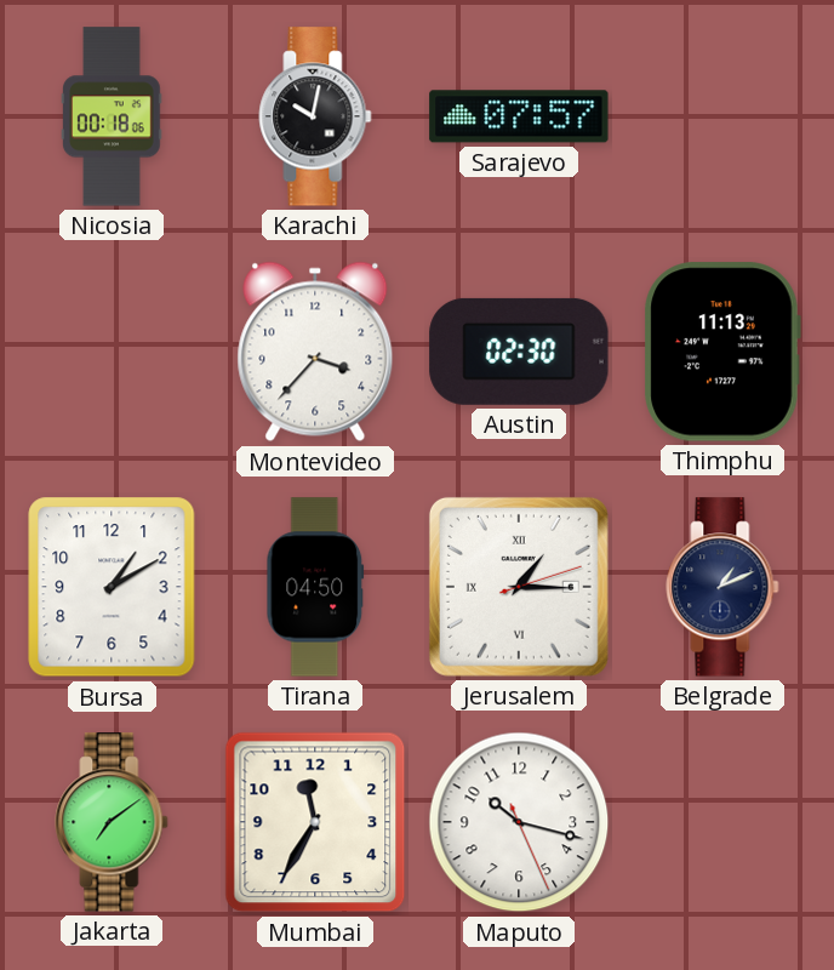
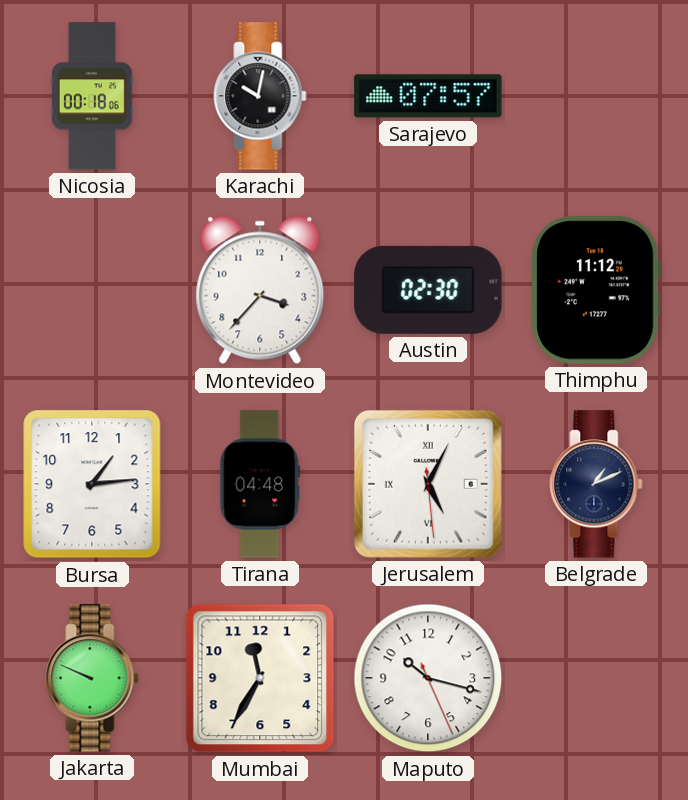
Thimphu: 11:13 -> 11:12
Bursa: 1:10 -> 1:14
Tirana: 04:50 -> 04:48
Jerusalem: 1:15 -> 5:04
Jakarta: 7:09 -> 9:49
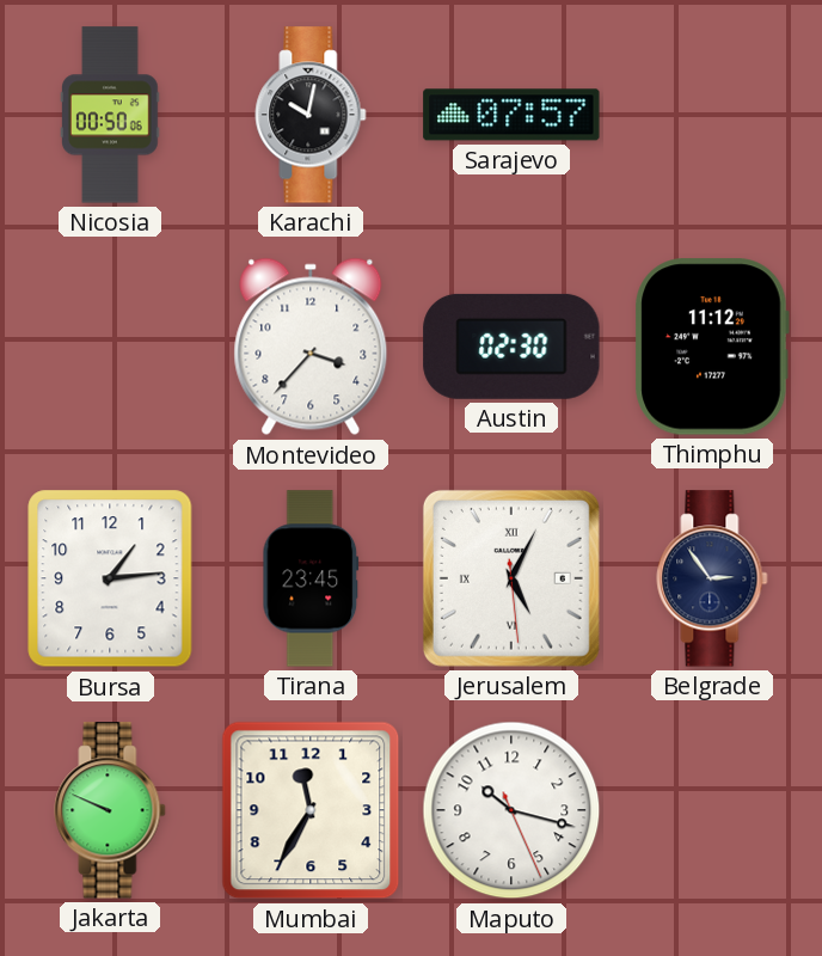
Nicosia: 00:18 -> 00:50
Tirana: 04:48 -> 23:45
Belgrade: 1:11 -> 2:54
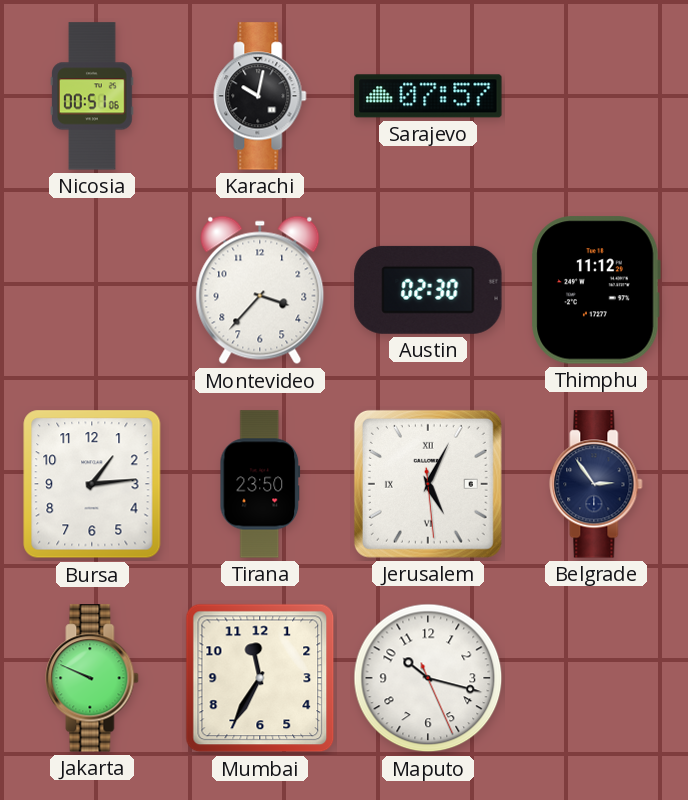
Nicosia: 00:50 -> 00:51
Tirana: 23:45 -> 23:50
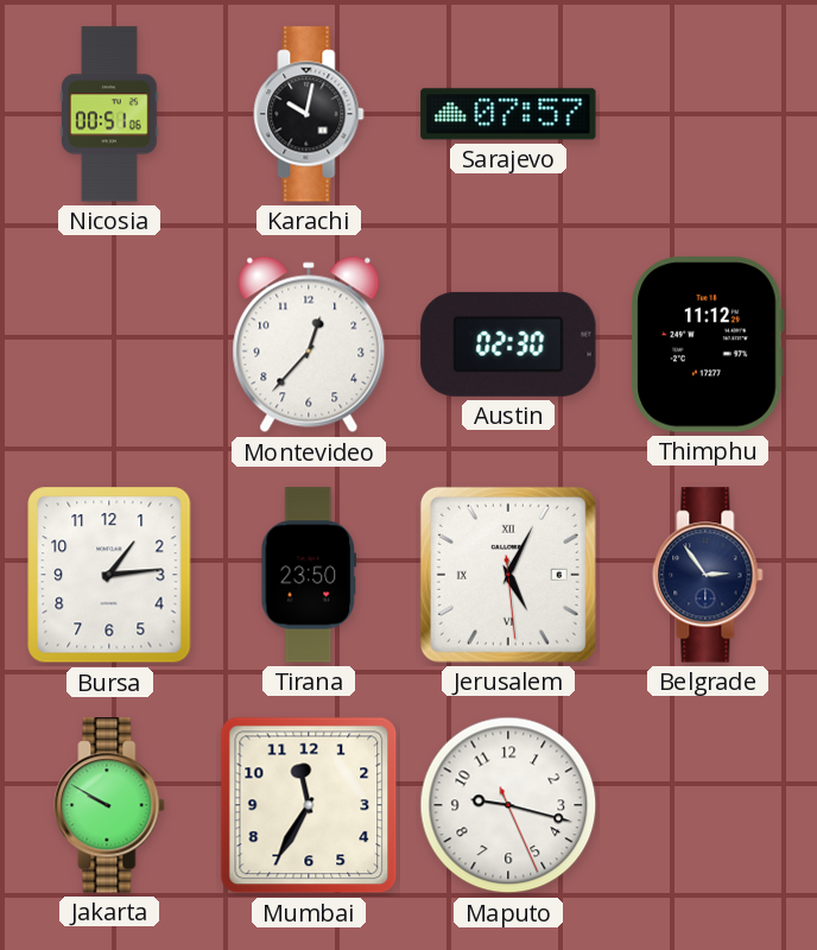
Montevideo: 3:37 -> 12:37
Jakarta: 9:49 -> 9:50
Maputo: 10:17 -> 9:17
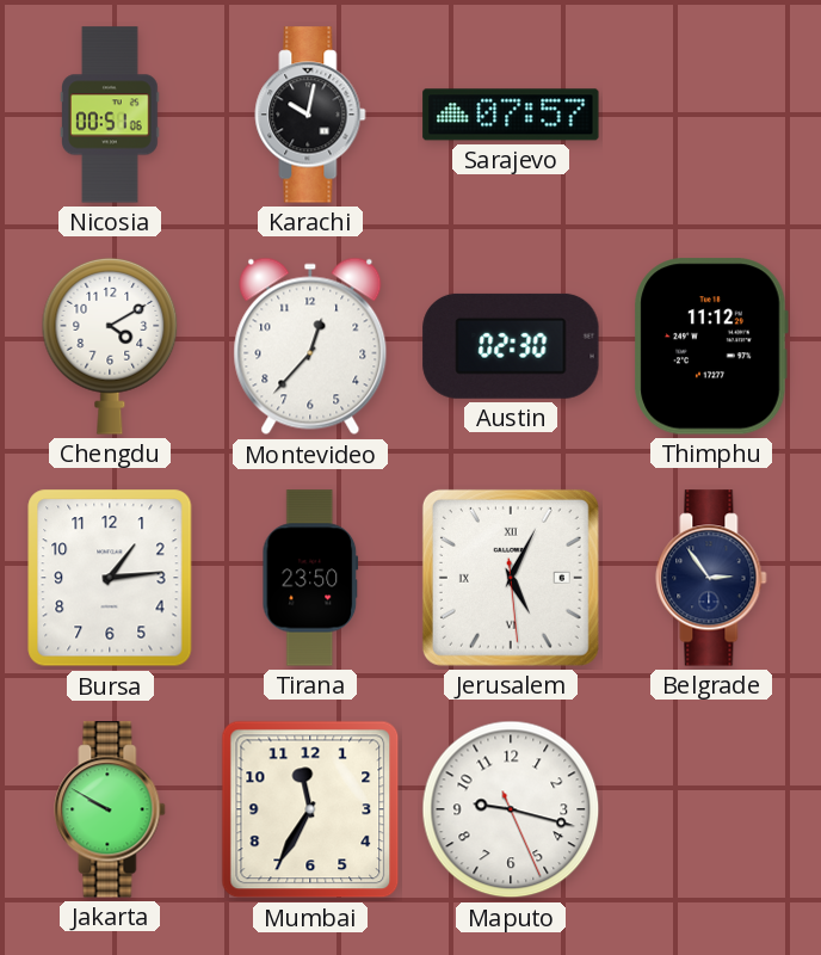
Chengdu: none -> 4:10
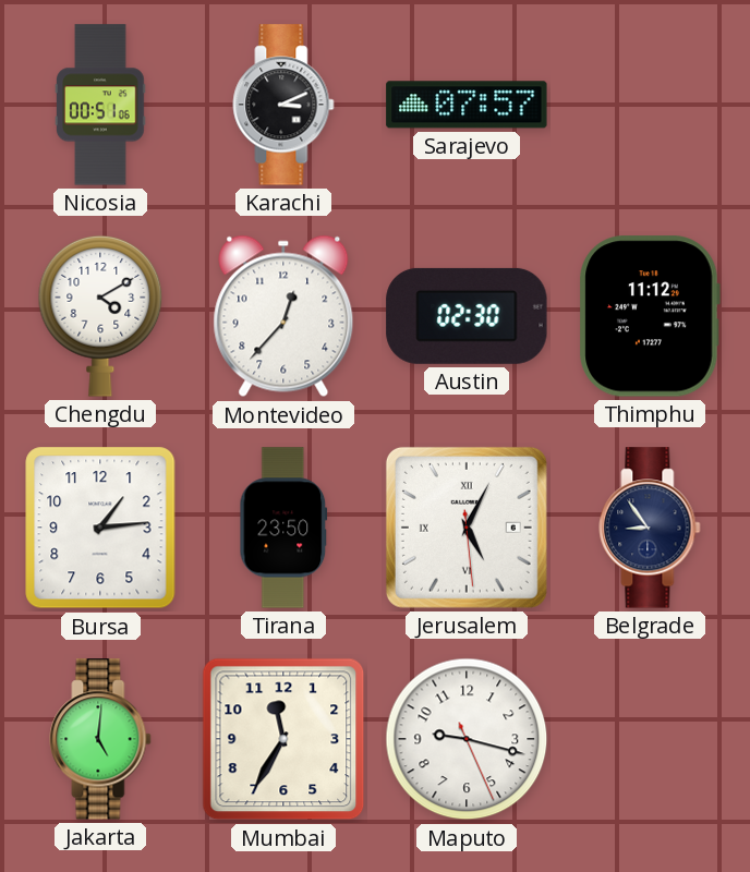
Karachi: 10:02 -> 3:11
Belgrade: 2:54 -> 8:54
Jakarta: 9:50 -> 5:01
